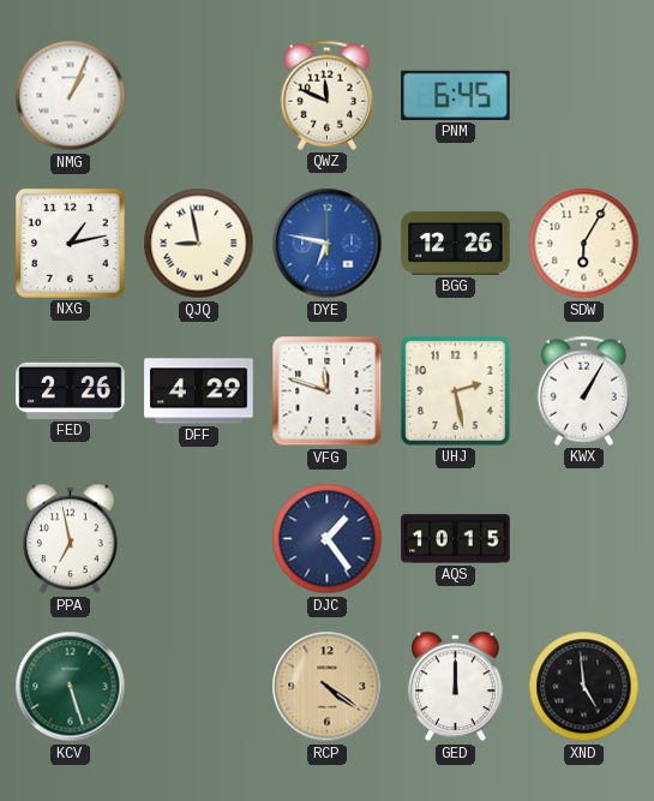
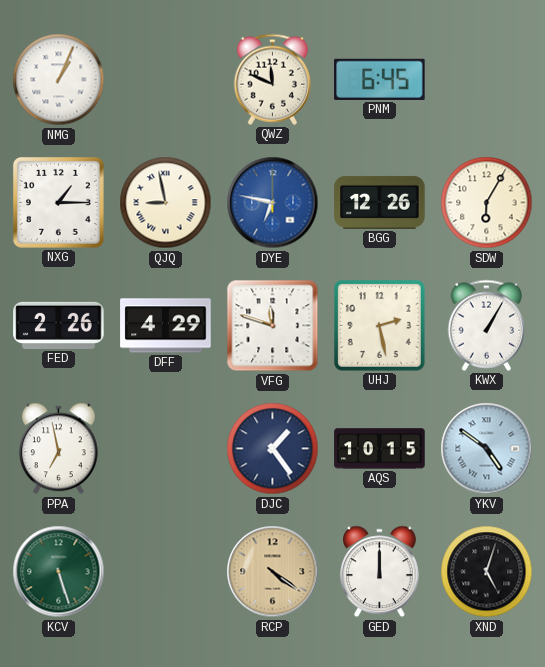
NXG: 1:13 -> 1:15
YKV: none -> 4:51
XND: 4:59 -> 5:03
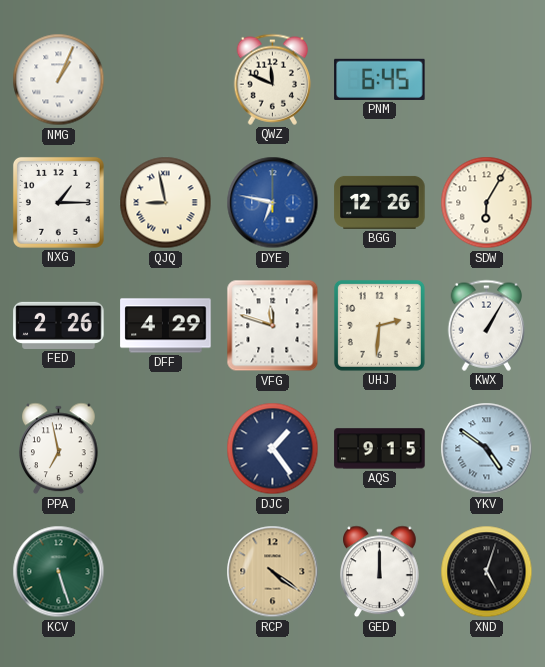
UHJ: 2:28 -> 2:31
AQS: 10:15 -> 9:15
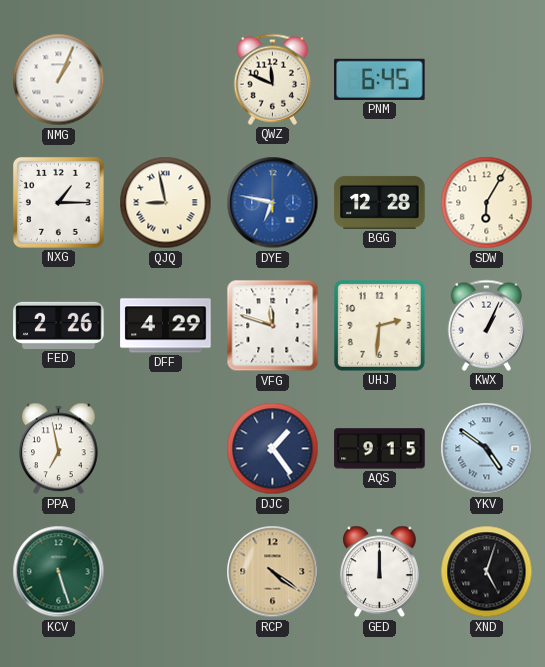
BGG: 12:26 -> 12:28
KWX: 1:05 -> 1:04
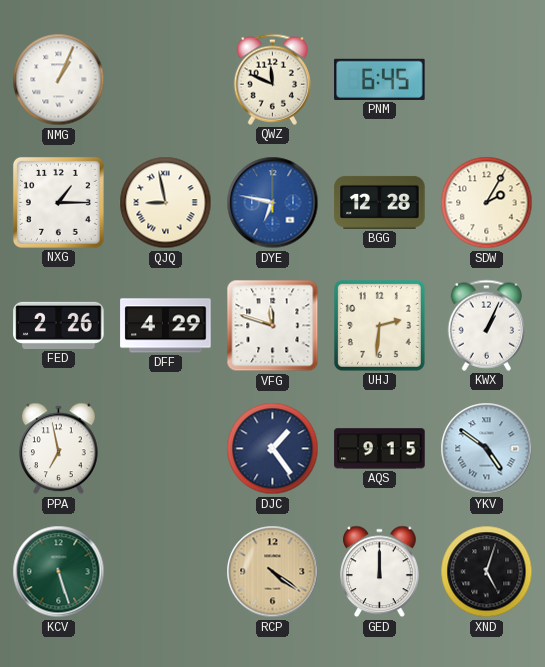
SDW: 6:05 -> 2:05
